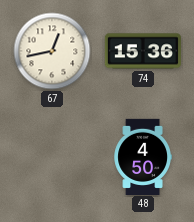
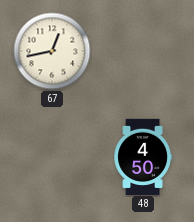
74: 15:36 -> none
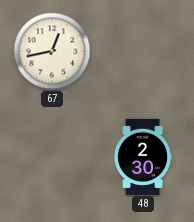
48: 4:50 -> 2:30
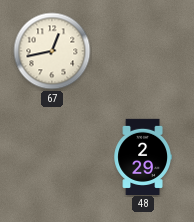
48: 2:30 -> 2:29
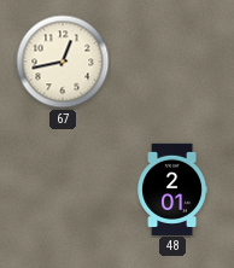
48: 2:29 -> 2:01
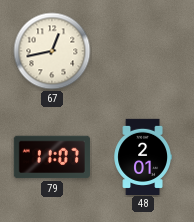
79: none -> 11:07
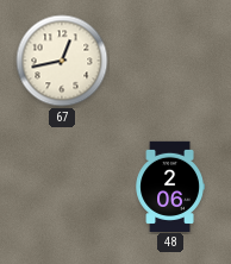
79: 11:07 -> none
48: 2:01 -> 2:06
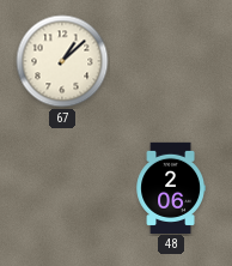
67: 12:43 -> 1:08
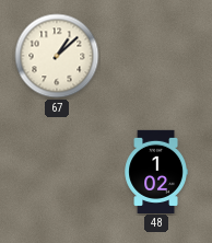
48: 2:06 -> 1:02
